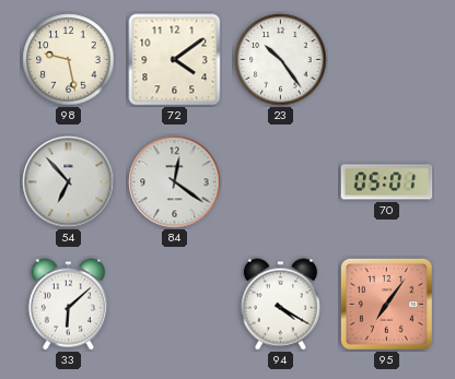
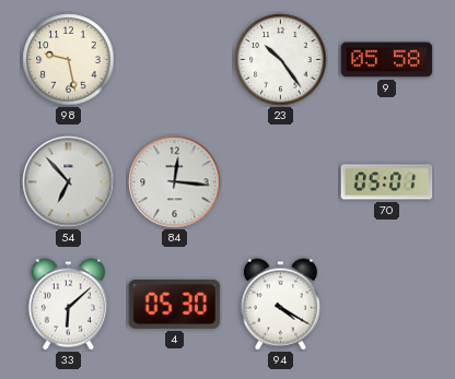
72: 4:09 -> none
9: none -> 05:58
84: 12:21 -> 12:16
4: none -> 05:30
95: 7:06 -> none
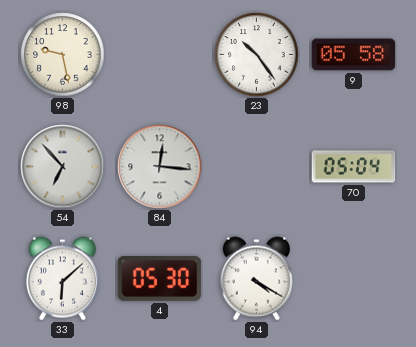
70: 05:01 -> 05:04
